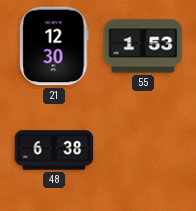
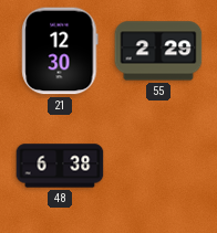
55: 1:53 -> 2:29
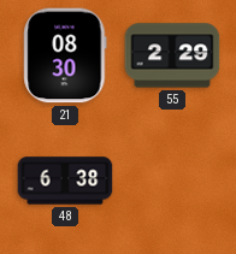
21: 12:30 -> 08:30
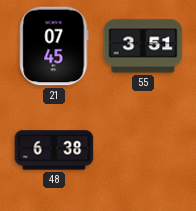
21: 08:30 -> 07:45
55: 2:29 -> 3:51
